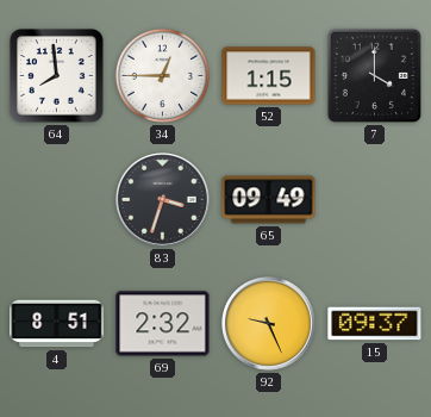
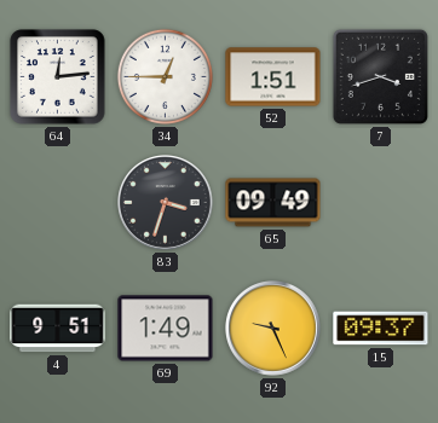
64: 7:59 -> 12:14
52: 1:15 -> 1:51
7: 4:00 -> 3:42
4: 8:51 -> 9:51
69: 2:32 -> 1:49
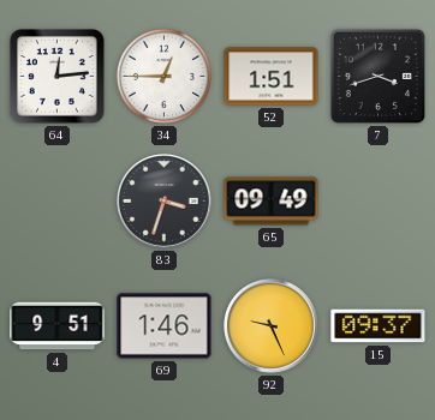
69: 1:49 -> 1:46
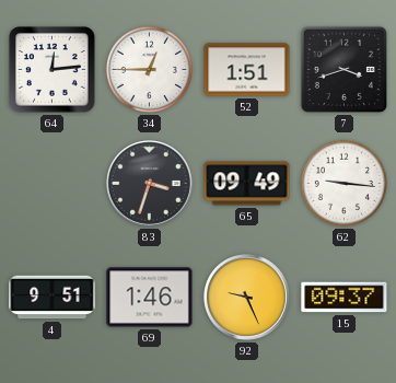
62: none -> 9:16
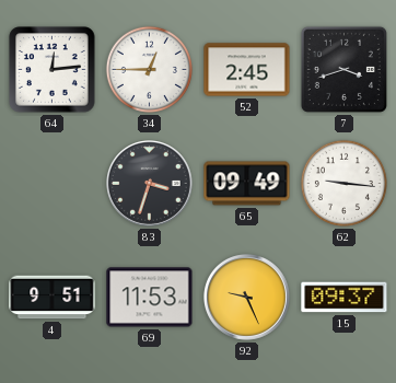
52: 1:51 -> 2:45
69: 1:46 -> 11:53
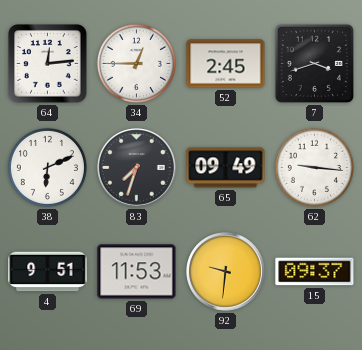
38: none -> 6:11
83: 3:33 -> 7:33
92: 9:26 -> 9:31
